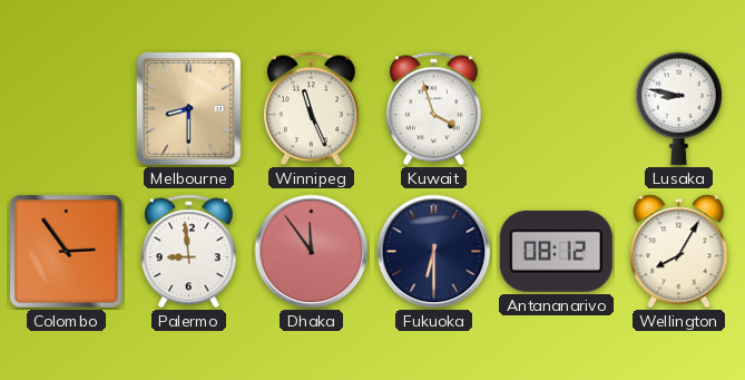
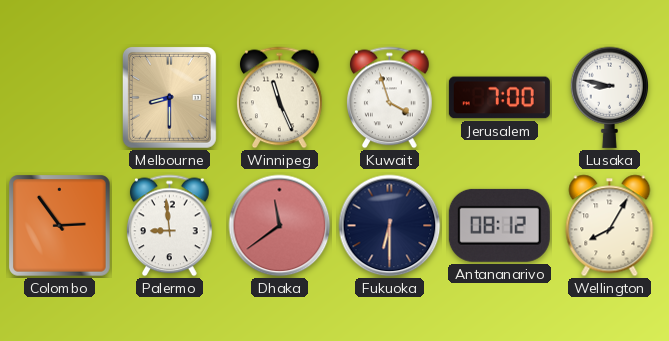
Jerusalem: none -> 7:00
Dhaka: 11:54 -> 11:39
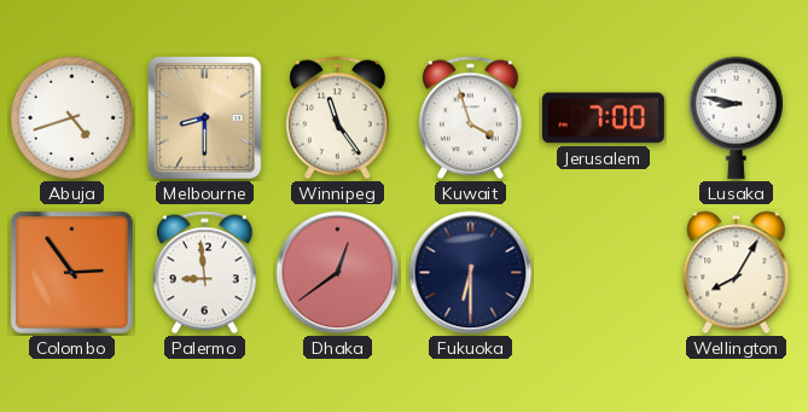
Abuja: none -> 4:42
Winnipeg: 11:26 -> 11:24
Dhaka: 11:39 -> 12:39
Antananarivo: 08:12 -> none
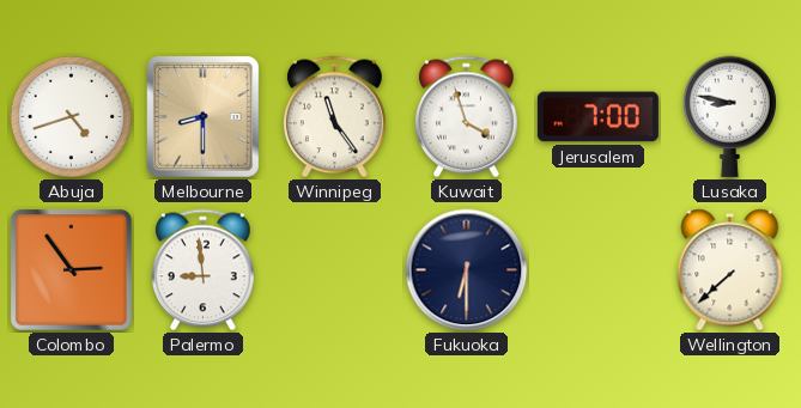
Dhaka: 12:39 -> none
Wellington: 8:05 -> 7:38
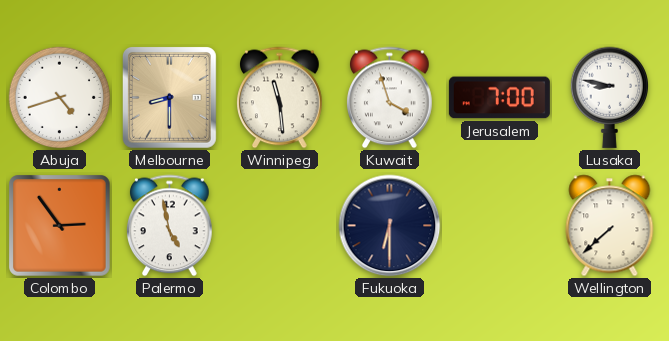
Winnipeg: 11:24 -> 11:29
Palermo: 8:59 -> 4:58
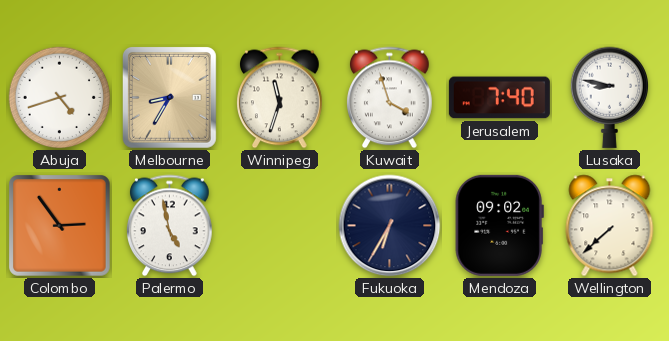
Melbourne: 8:30 -> 8:35
Winnipeg: 11:29 -> 11:33
Jerusalem: 7:00 -> 7:40
Fukuoka: 6:30 -> 6:35
Mendoza: none -> 09:02
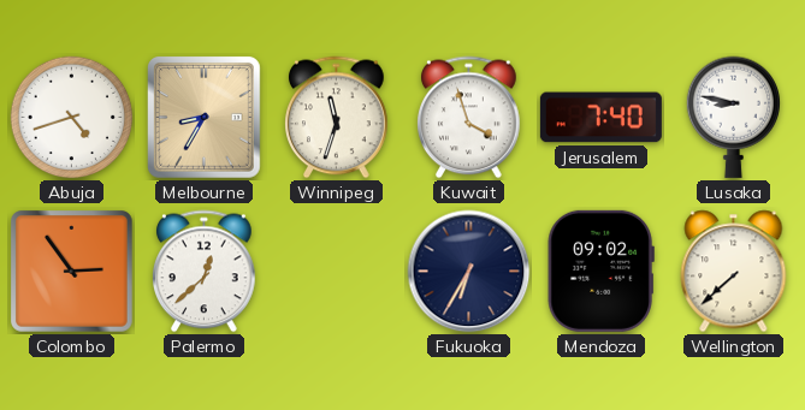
Palermo: 4:58 -> 12:38
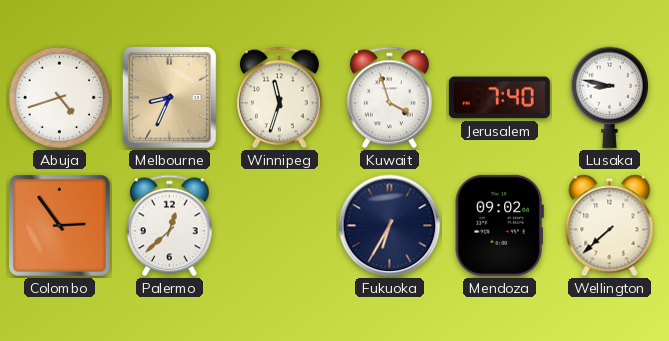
Melbourne: 8:35 -> 8:34
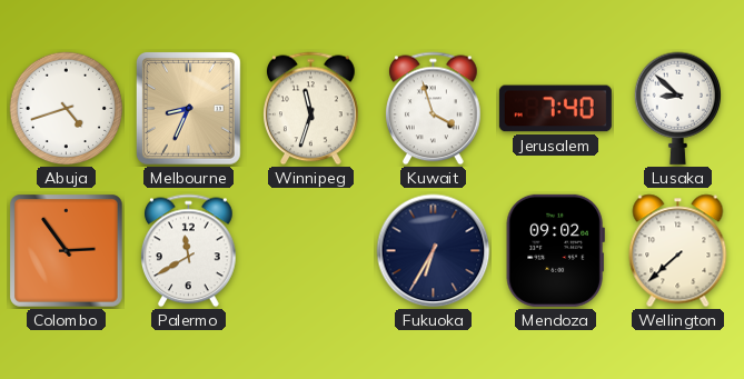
Lusaka: 8:47 -> 8:52
Palermo: 12:38 -> 11:40
